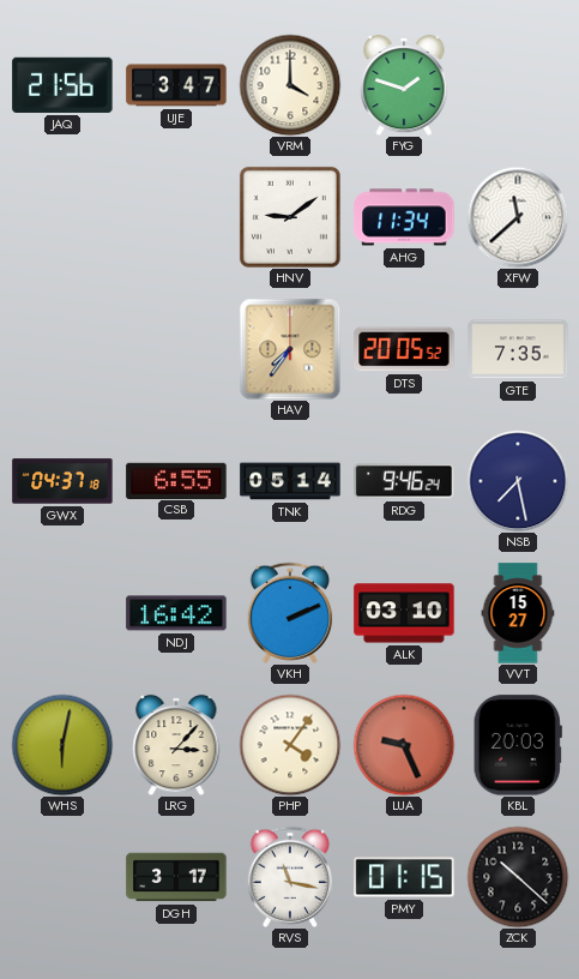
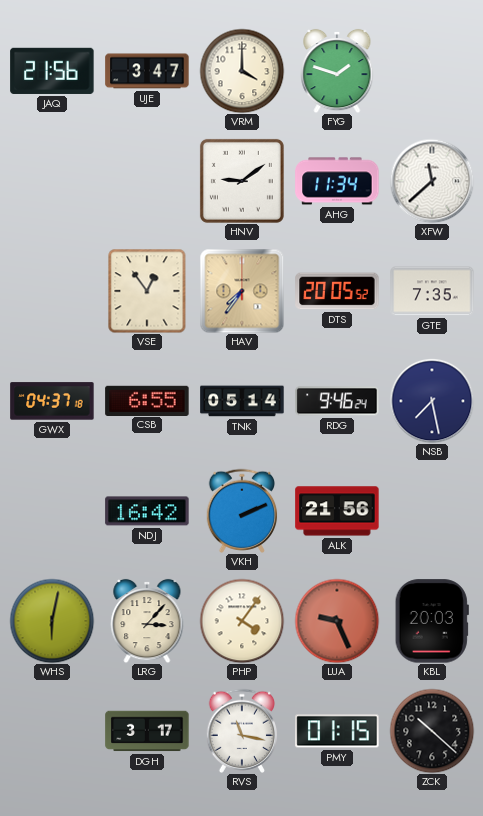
VSE: none -> 12:54
ALK: 03:10 -> 21:56
VVT: 15:27 -> none
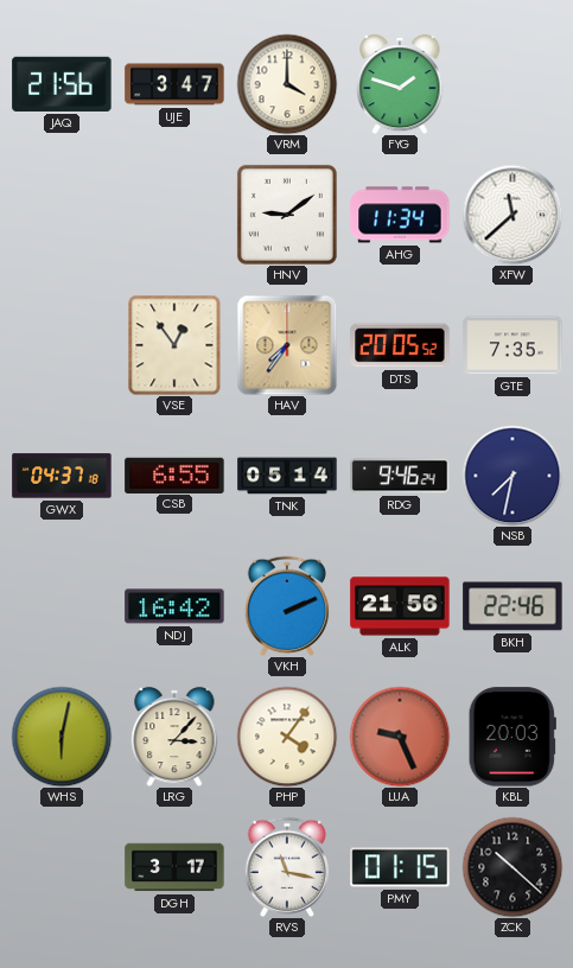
NSB: 7:28 -> 7:32
BKH: none -> 22:46
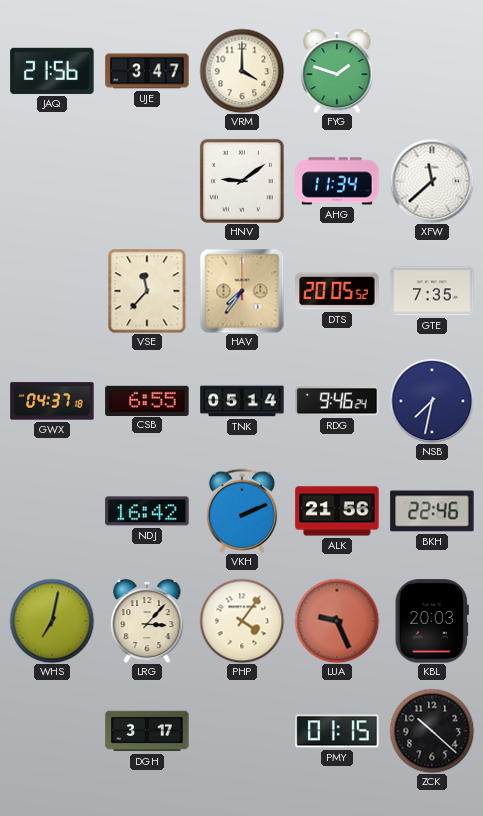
VSE: 12:54 -> 11:37
WHS: 6:02 -> 7:02
RVS: 11:17 -> none
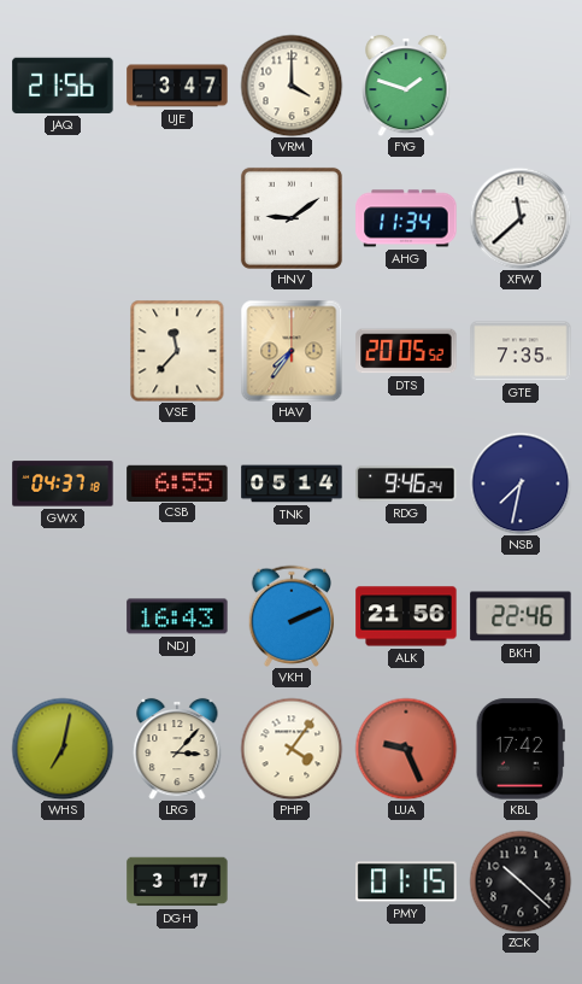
NDJ: 16:42 -> 16:43
KBL: 20:03 -> 17:42
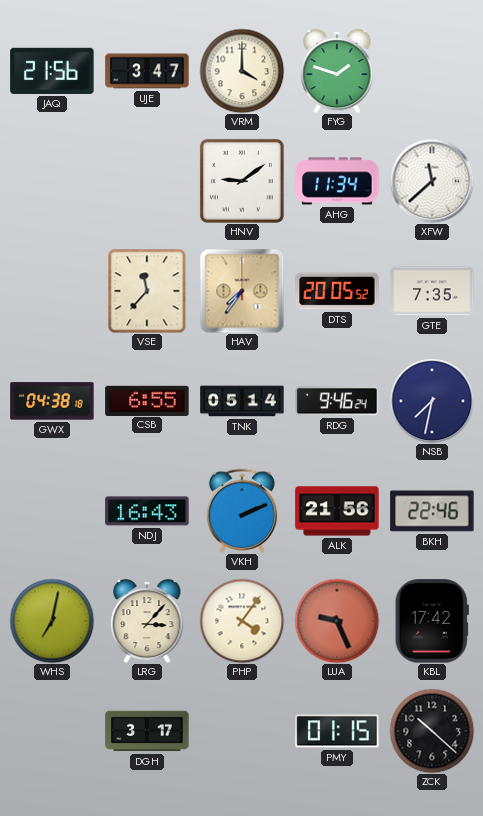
GWX: 04:37 -> 04:38
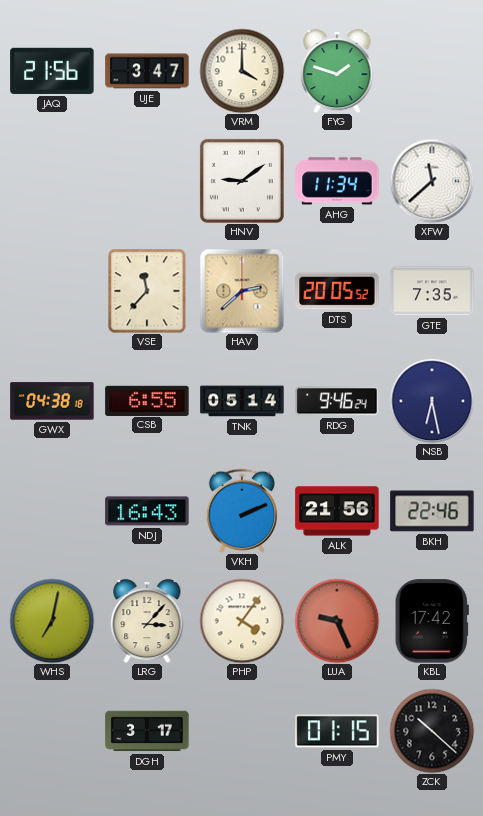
HAV: 7:36 -> 2:38
NSB: 7:32 -> 6:28
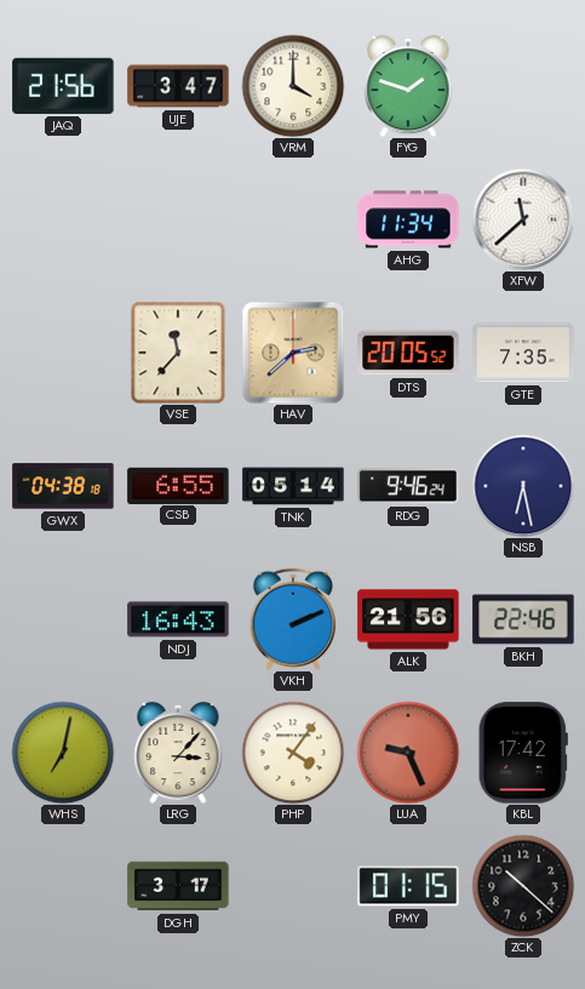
HNV: 9:09 -> none
